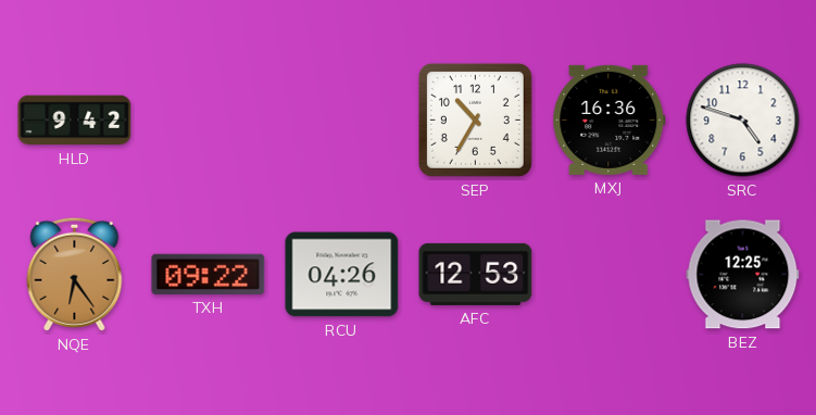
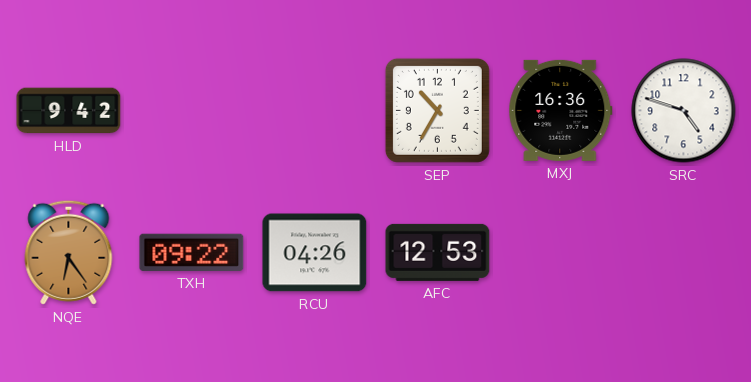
BEZ: 12:25 -> none
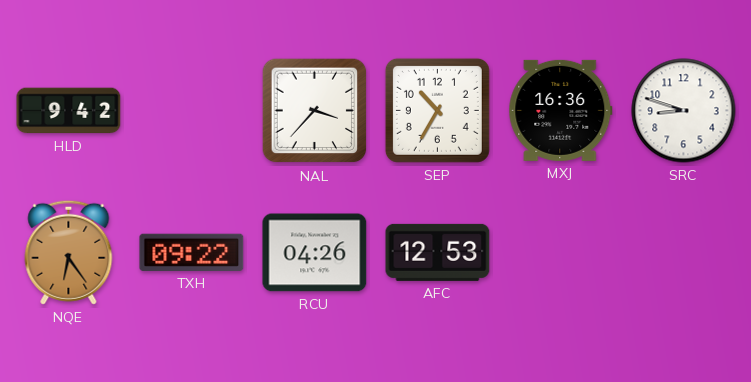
NAL: none -> 3:37
SRC: 4:48 -> 8:48
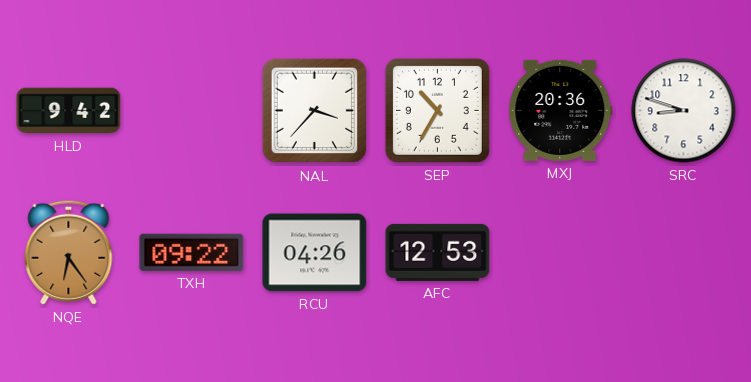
MXJ: 16:36 -> 20:36
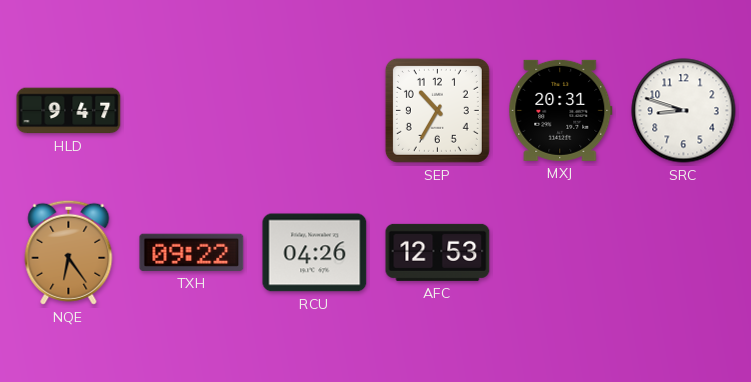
HLD: 9:42 -> 9:47
NAL: 3:37 -> none
MXJ: 20:36 -> 20:31
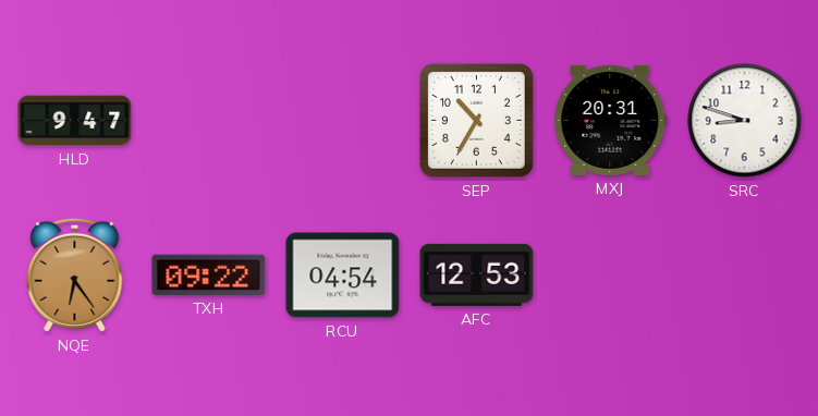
RCU: 04:26 -> 04:54
